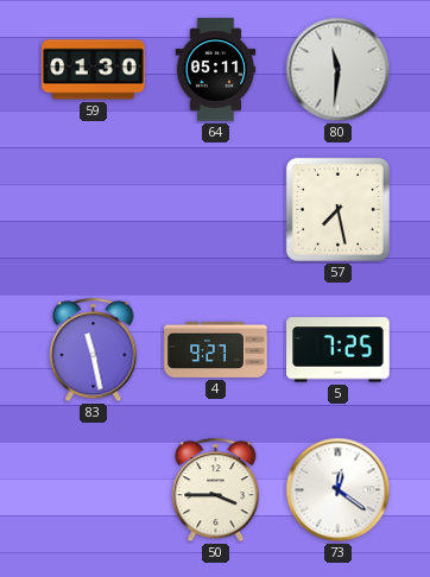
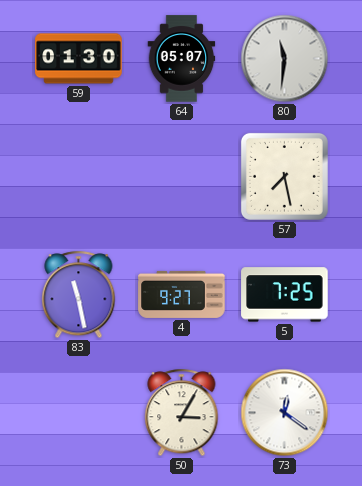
64: 05:11 -> 05:07
50: 3:45 -> 3:05
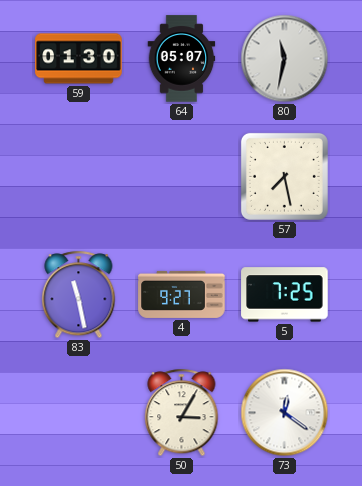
80: 11:31 -> 11:32
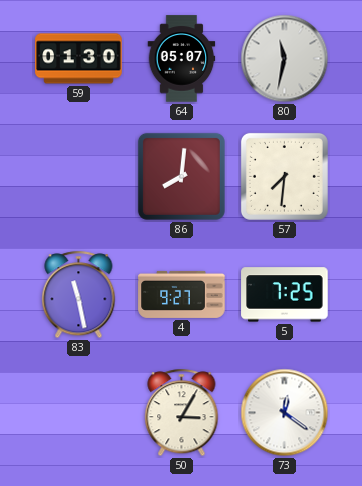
86: none -> 8:01
57: 7:28 -> 7:31
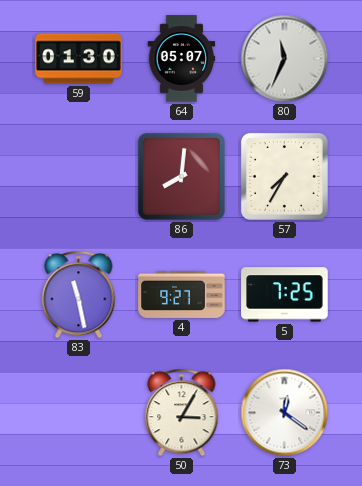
80: 11:32 -> 11:34
57: 7:31 -> 7:35
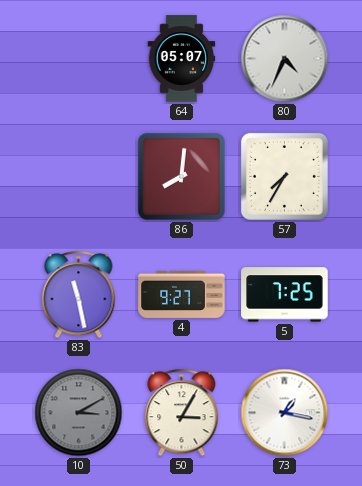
59: 01:30 -> none
80: 11:34 -> 4:34
10: none -> 3:10
73: 12:21 -> 1:17
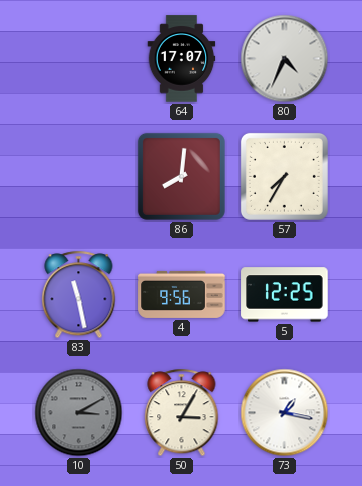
64: 05:07 -> 17:07
4: 9:27 -> 9:56
5: 7:25 -> 12:25
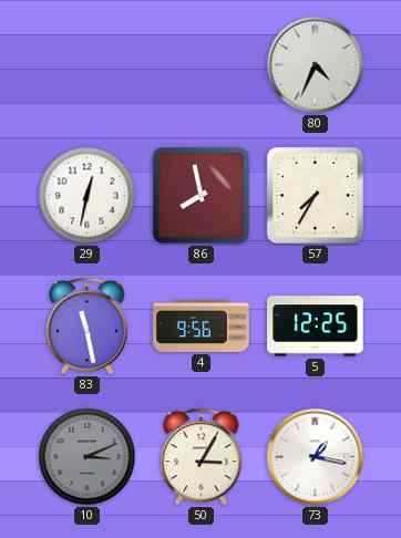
64: 17:07 -> none
29: none -> 12:32
86: 8:01 -> 7:58
10: 3:10 -> 3:11
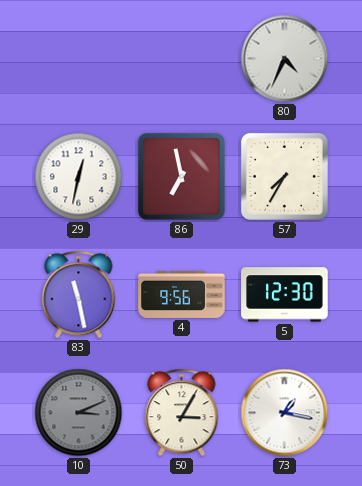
86: 7:58 -> 6:58
5: 12:25 -> 12:30
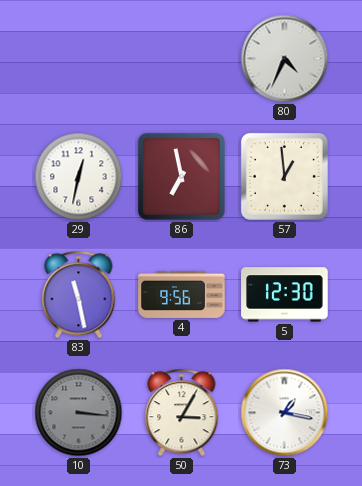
57: 7:35 -> 12:59
10: 3:11 -> 3:16
